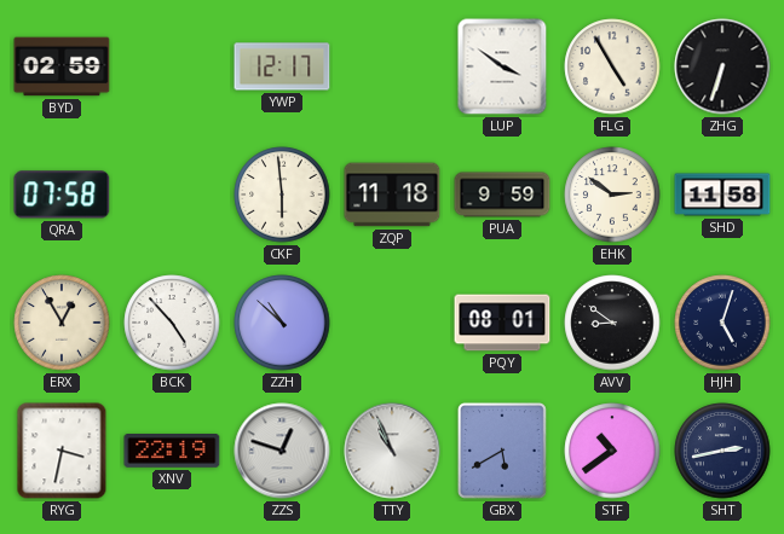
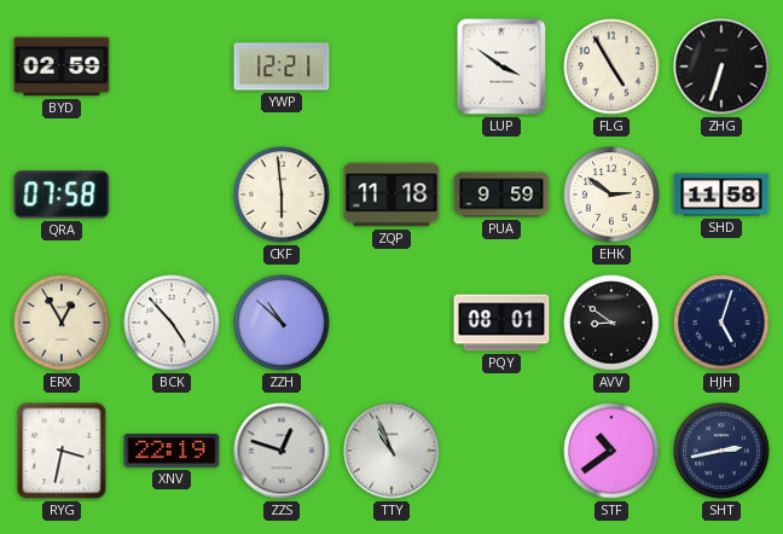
YWP: 12:17 -> 12:21
GBX: 5:40 -> none
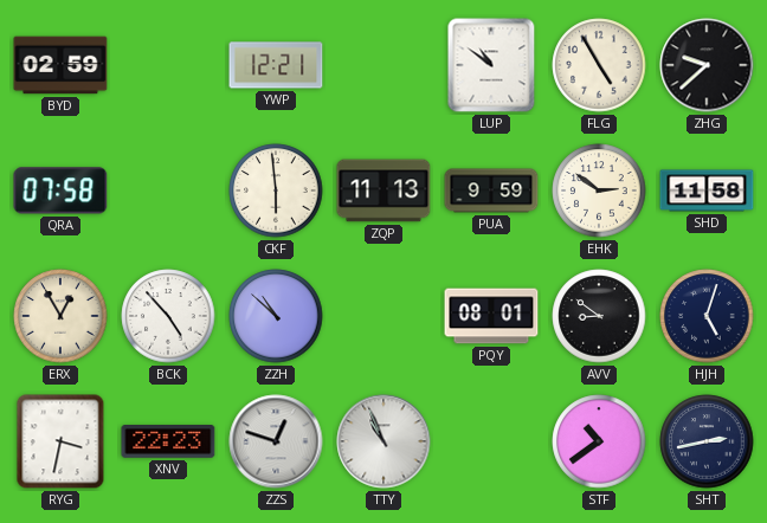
LUP: 3:51 -> 10:51
ZHG: 6:33 -> 9:38
ZQP: 11:18 -> 11:13
XNV: 22:19 -> 22:23
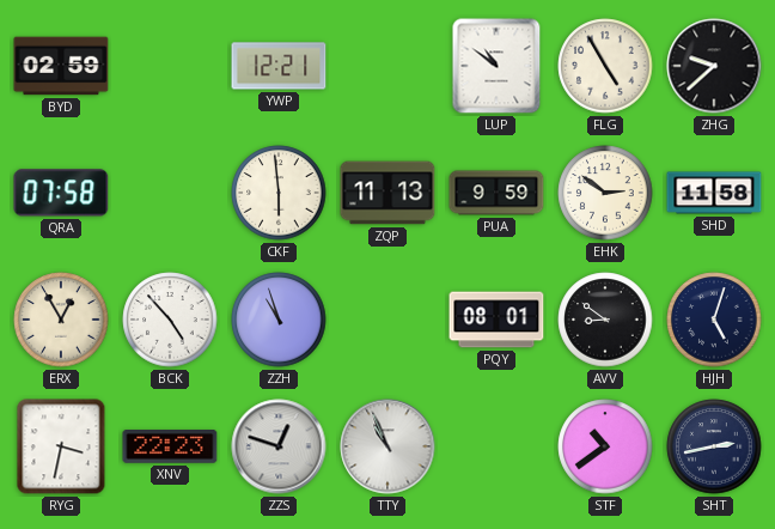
ZZH: 10:52 -> 10:57
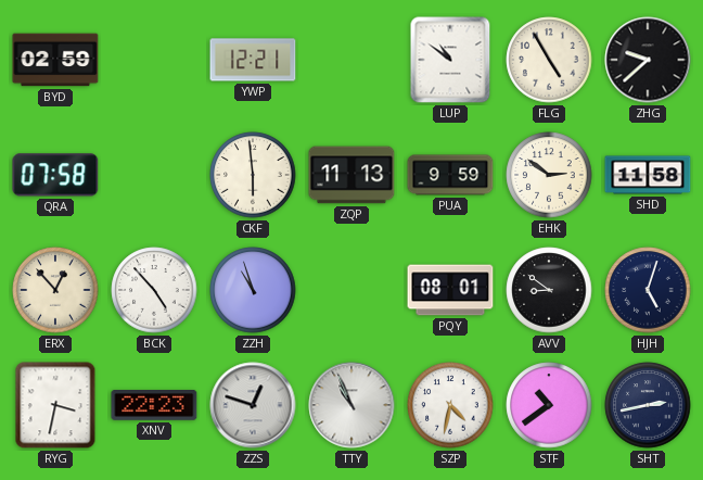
ERX: 12:55 -> 12:53
SZP: none -> 4:32
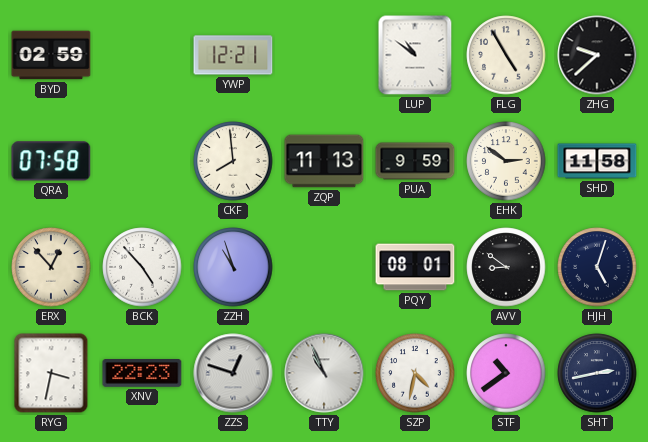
CKF: 5:59 -> 7:59
